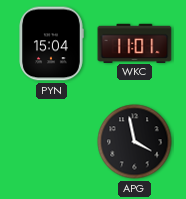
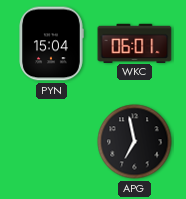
WKC: 11:01 -> 06:01
APG: 3:58 -> 6:58
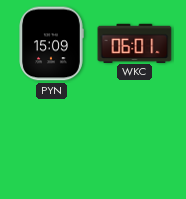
PYN: 15:04 -> 15:09
APG: 6:58 -> none
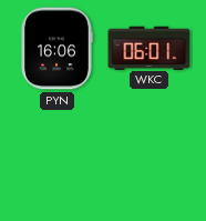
PYN: 15:09 -> 16:06
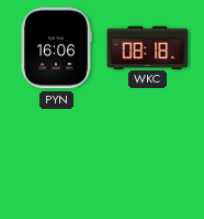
WKC: 06:01 -> 08:18
